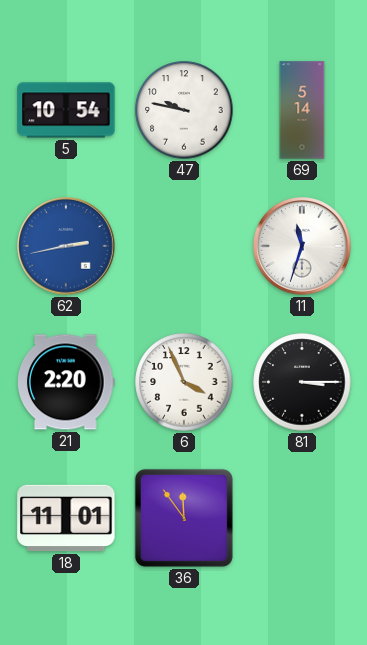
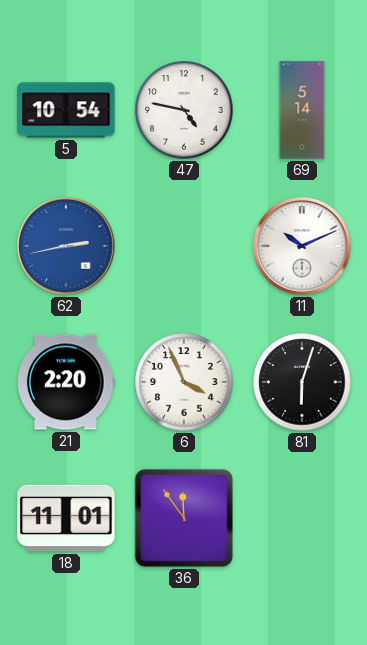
47: 9:47 -> 4:47
11: 11:33 -> 10:11
81: 3:15 -> 6:03
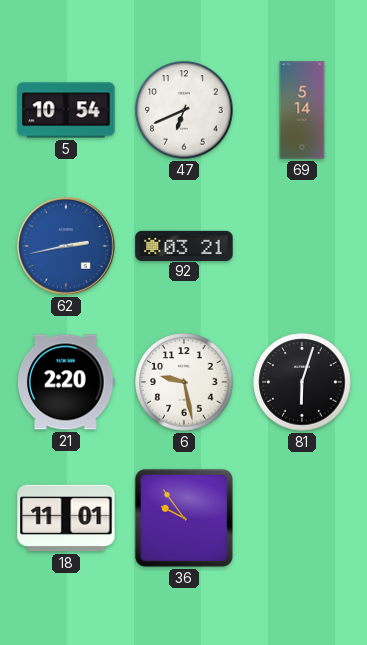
47: 4:47 -> 6:41
92: none -> 03:21
11: 10:11 -> none
6: 3:56 -> 9:28
36: 11:54 -> 9:54
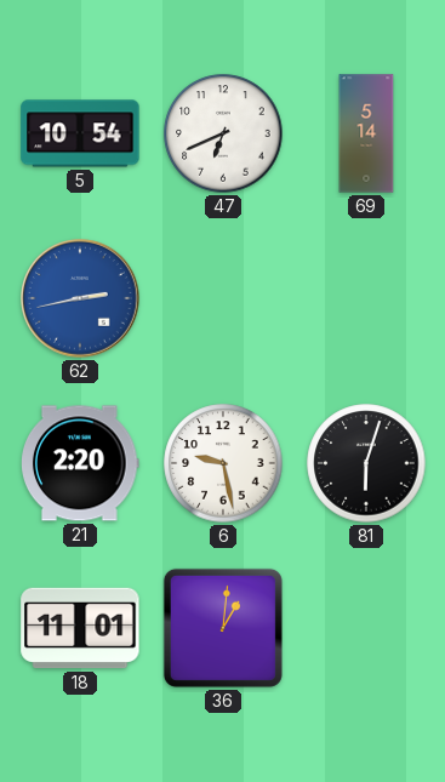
92: 03:21 -> none
36: 9:54 -> 1:01
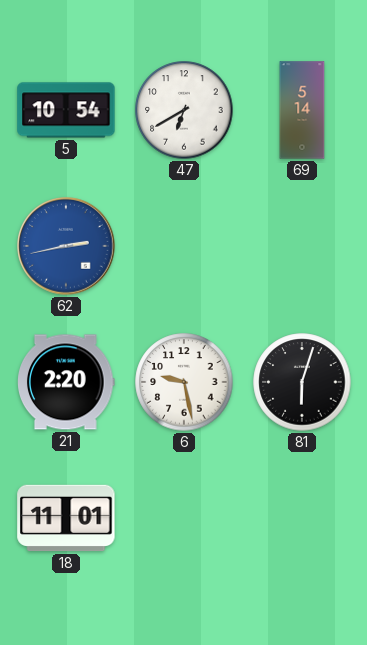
47: 6:41 -> 6:40
36: 1:01 -> none
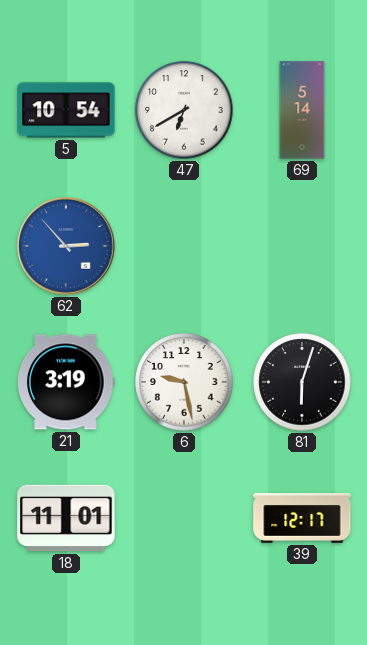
62: 2:43 -> 2:53
21: 2:20 -> 3:19
39: none -> 12:17
